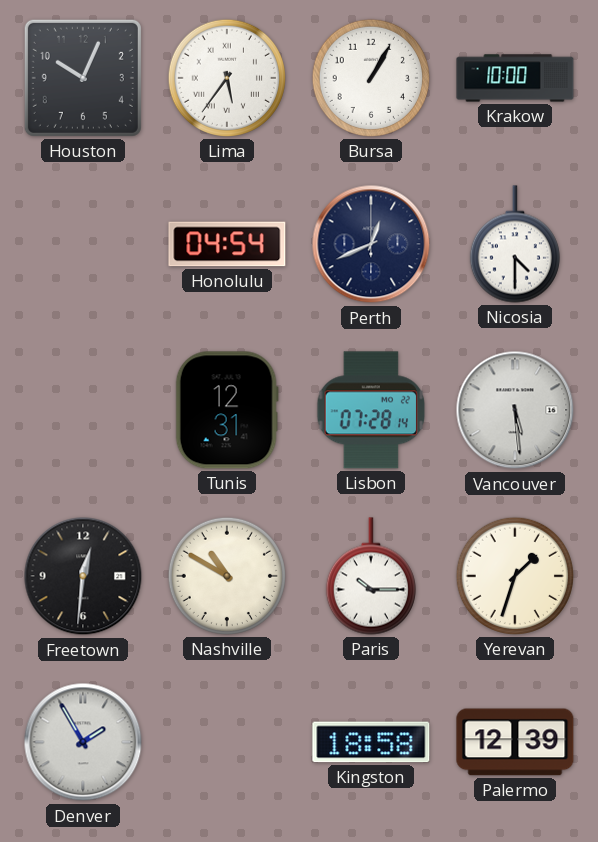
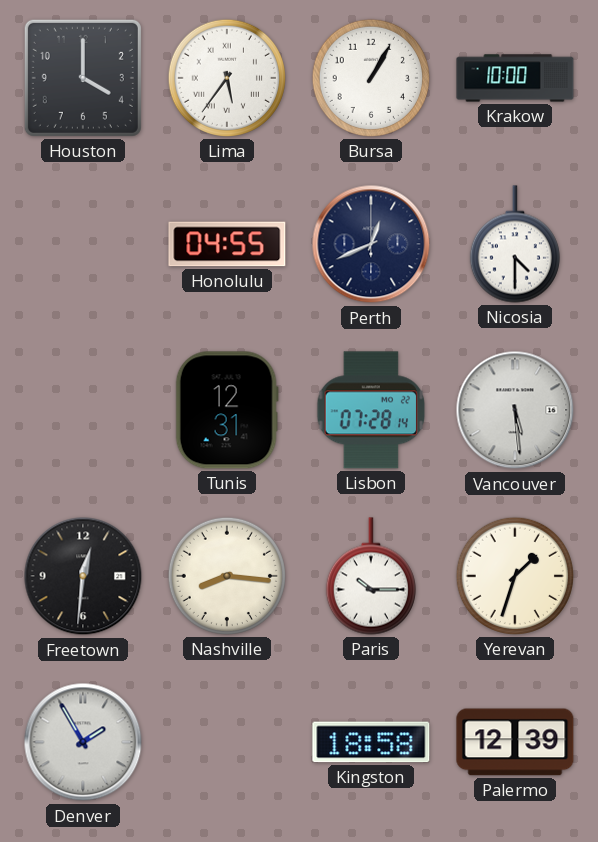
Houston: 10:04 -> 4:00
Honolulu: 04:54 -> 04:55
Nashville: 10:50 -> 8:16
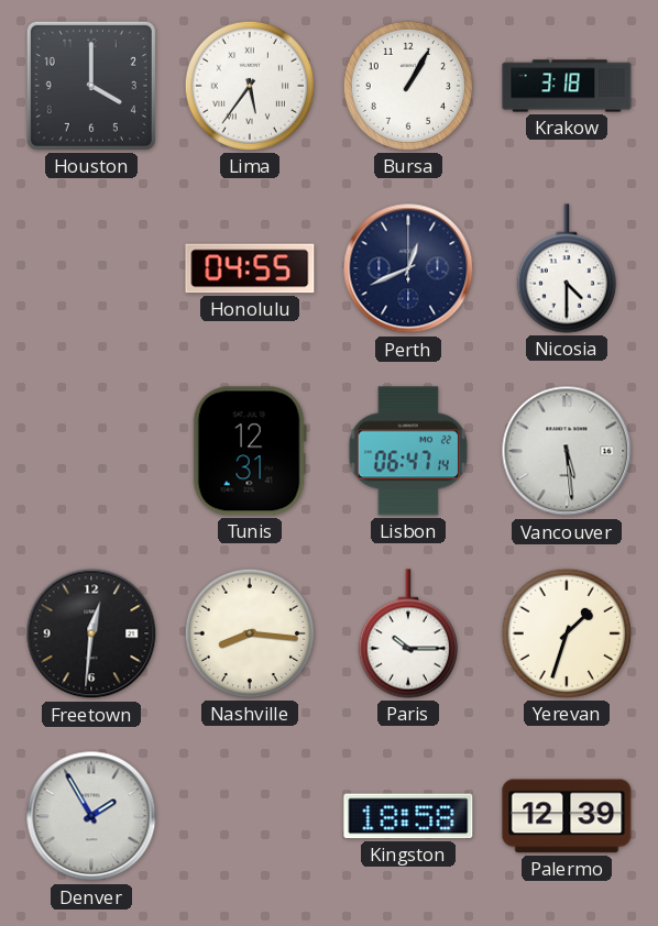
Krakow: 10:00 -> 3:18
Lisbon: 07:28 -> 06:47
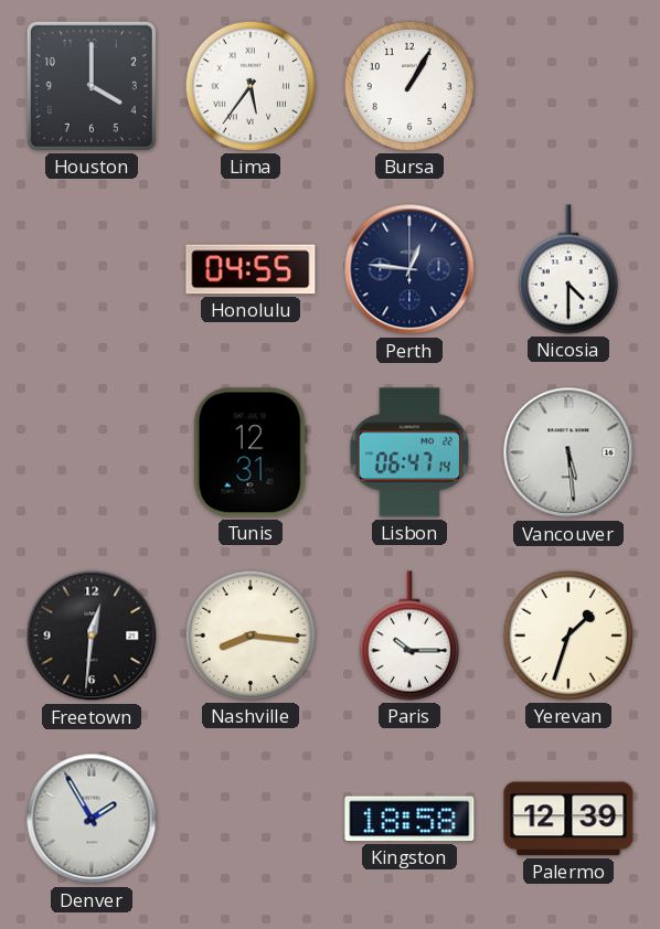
Krakow: 3:18 -> none
Perth: 12:41 -> 12:46
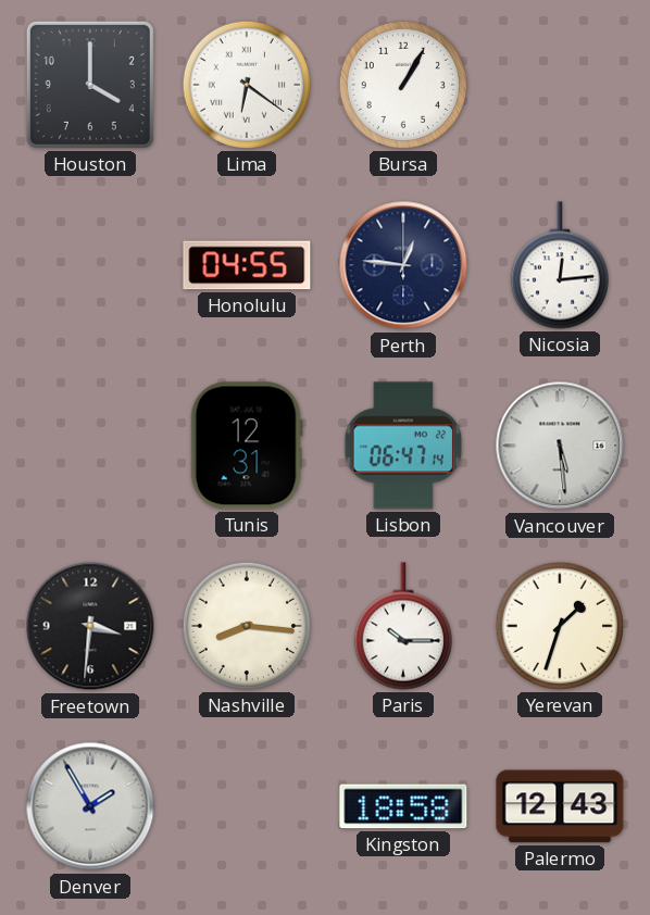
Lima: 5:36 -> 6:21
Nicosia: 4:30 -> 12:14
Freetown: 12:31 -> 3:31
Palermo: 12:39 -> 12:43
